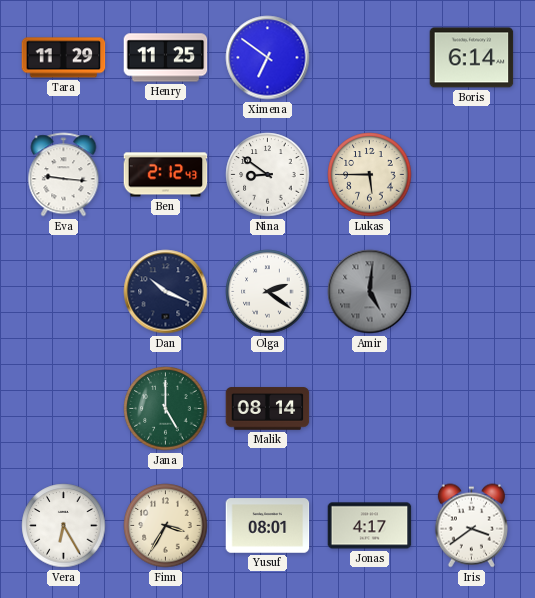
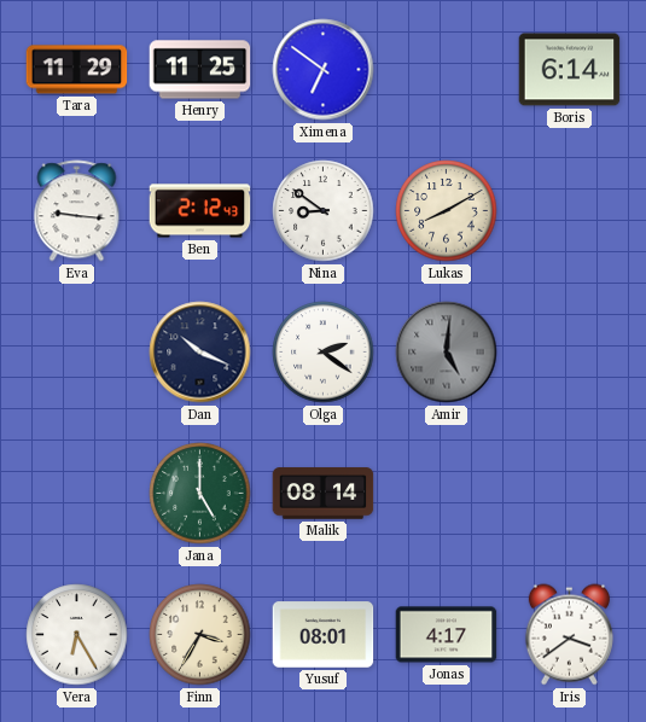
Lukas: 5:45 -> 8:10
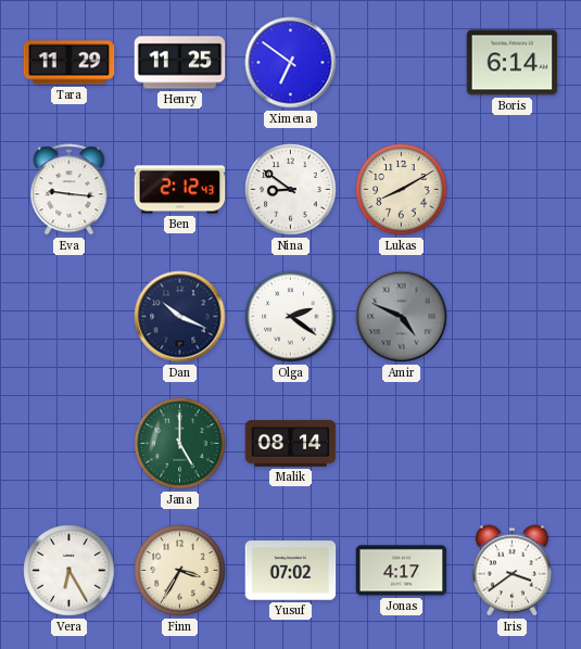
Amir: 5:01 -> 4:49
Yusuf: 08:01 -> 07:02
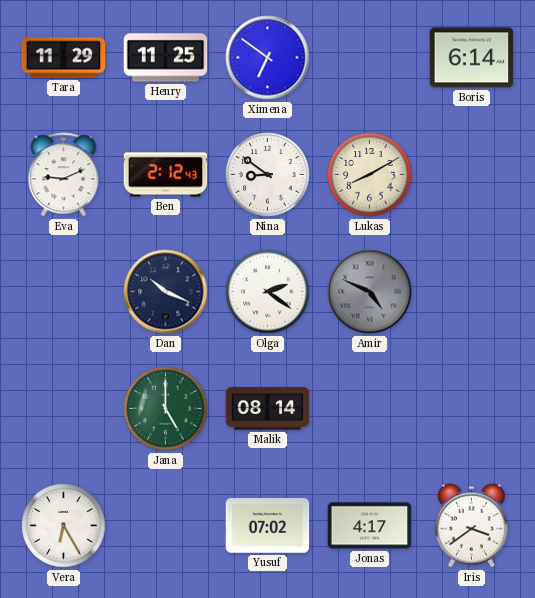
Eva: 9:16 -> 9:11
Finn: 3:35 -> none
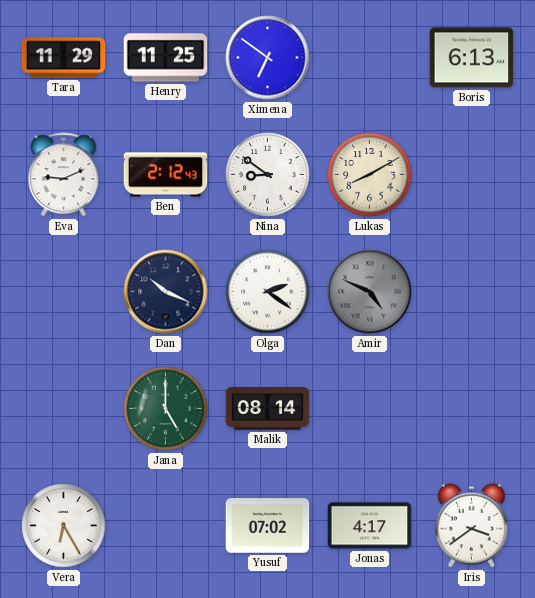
Boris: 6:14 -> 6:13
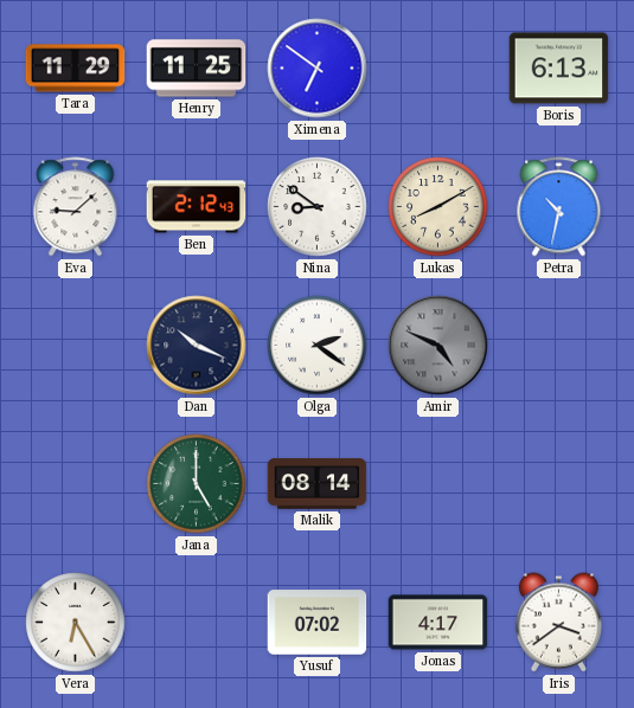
Eva: 9:11 -> 9:08
Petra: none -> 10:32
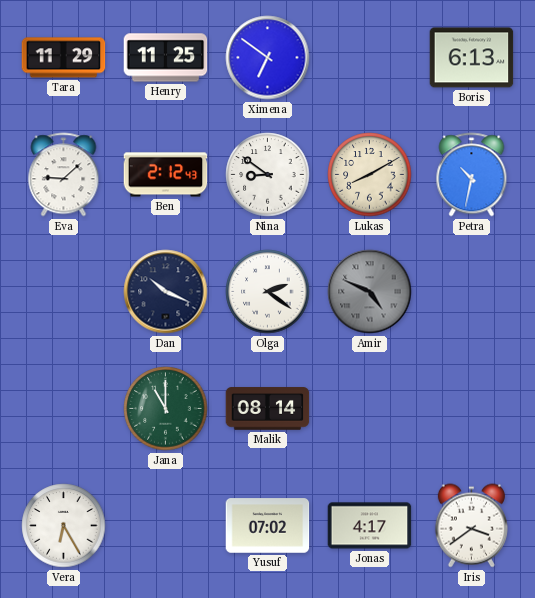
Jana: 5:00 -> 11:00
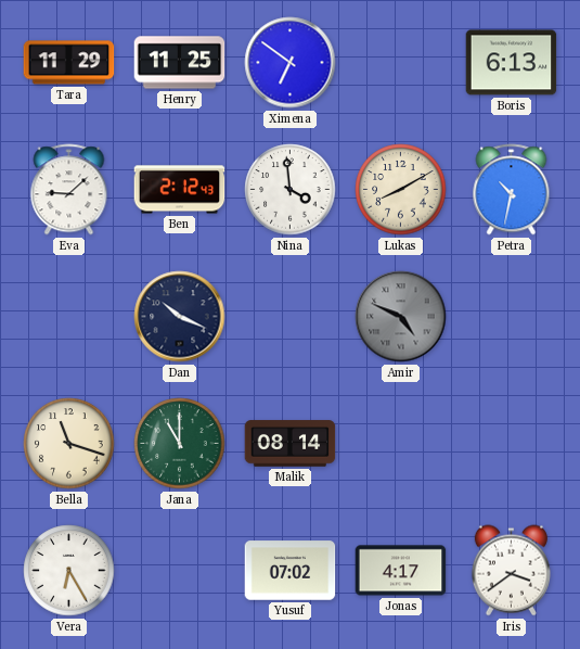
Nina: 8:51 -> 3:59
Olga: 2:21 -> none
Bella: none -> 11:18
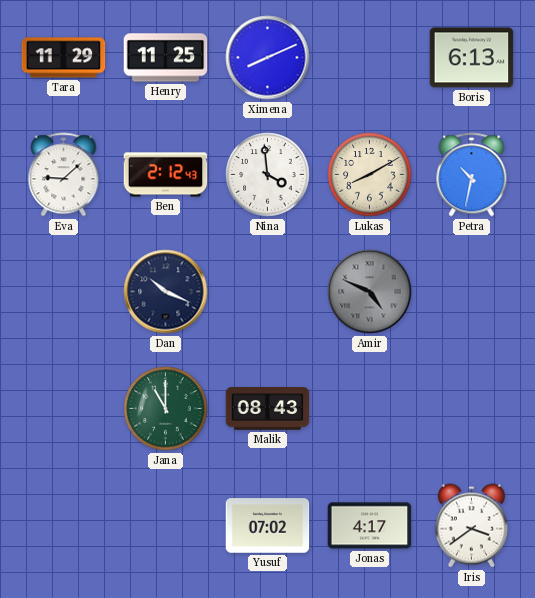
Ximena: 6:51 -> 8:11
Bella: 11:18 -> none
Malik: 08:14 -> 08:43
Vera: 6:25 -> none
